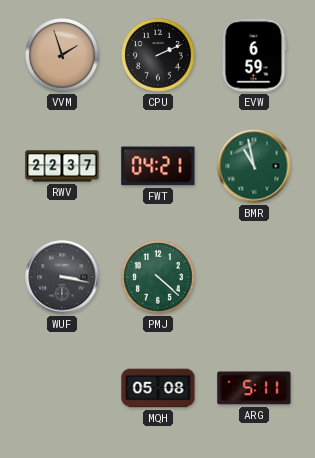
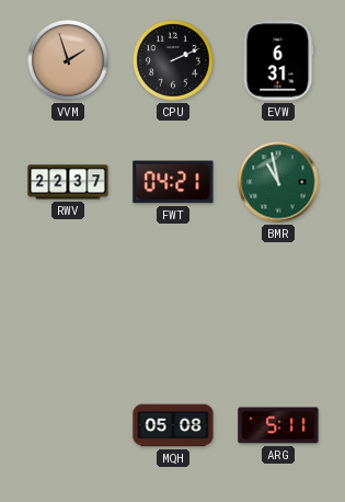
EVW: 6:59 -> 6:31
WUF: 3:17 -> none
PMJ: 4:22 -> none
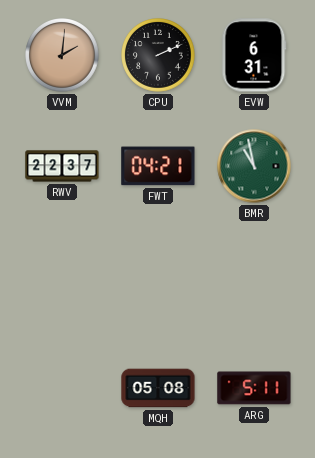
VVM: 1:57 -> 2:01
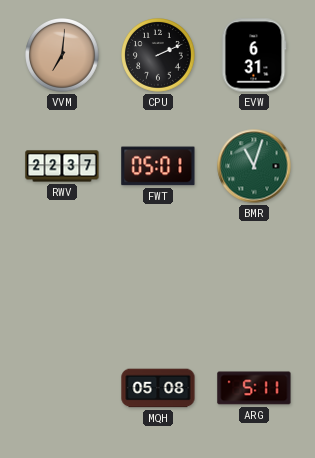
VVM: 2:01 -> 7:01
FWT: 04:21 -> 05:01
BMR: 10:58 -> 11:03
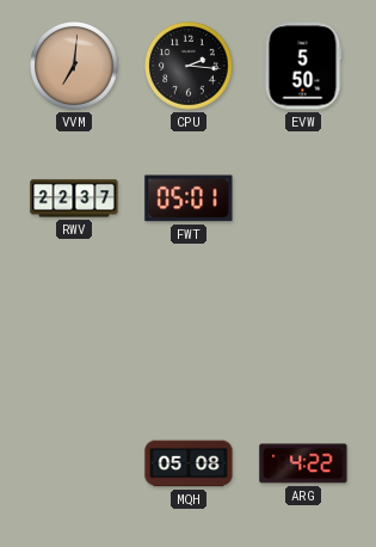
CPU: 2:11 -> 2:16
EVW: 6:31 -> 5:50
BMR: 11:03 -> none
ARG: 5:11 -> 4:22
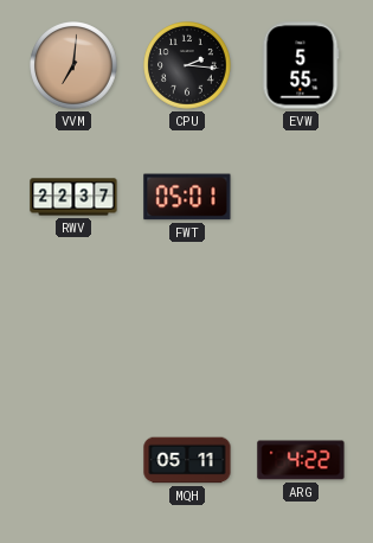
EVW: 5:50 -> 5:55
MQH: 05:08 -> 05:11
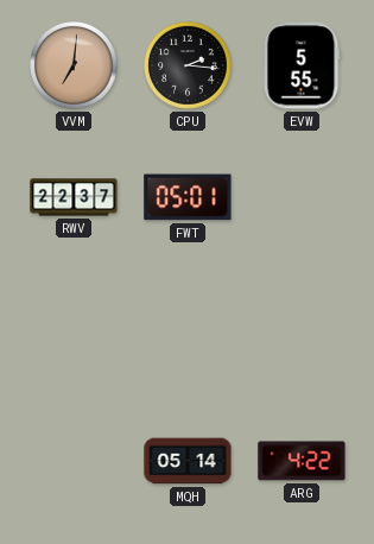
MQH: 05:11 -> 05:14
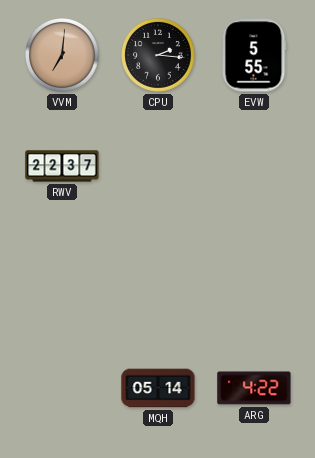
FWT: 05:01 -> none
